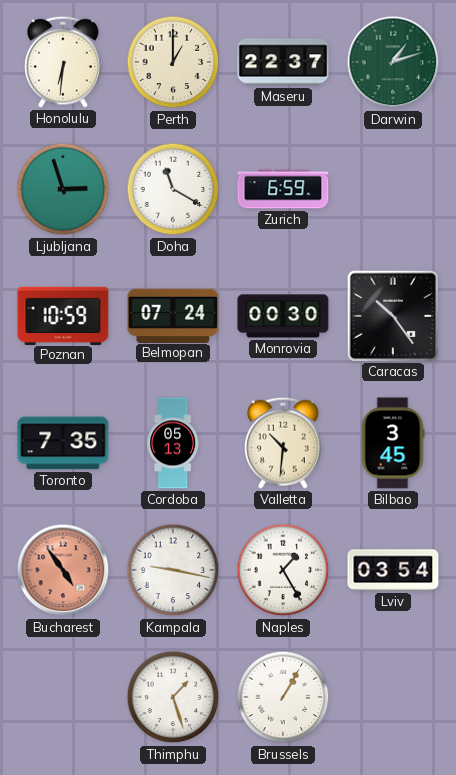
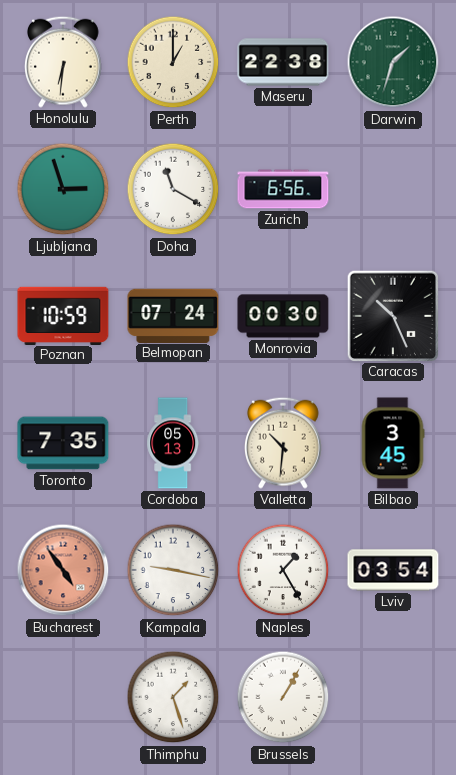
Maseru: 22:37 -> 22:38
Darwin: 1:12 -> 1:33
Zurich: 6:59 -> 6:56
Caracas: 10:24 -> 10:26
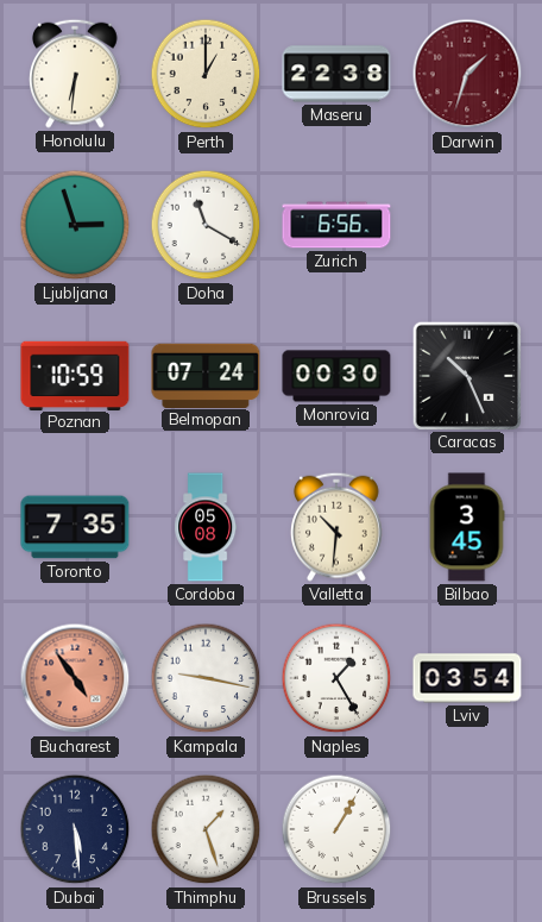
Darwin dial: green -> burgundy
Cordoba: 05:13 -> 05:08
Dubai: none -> 5:29
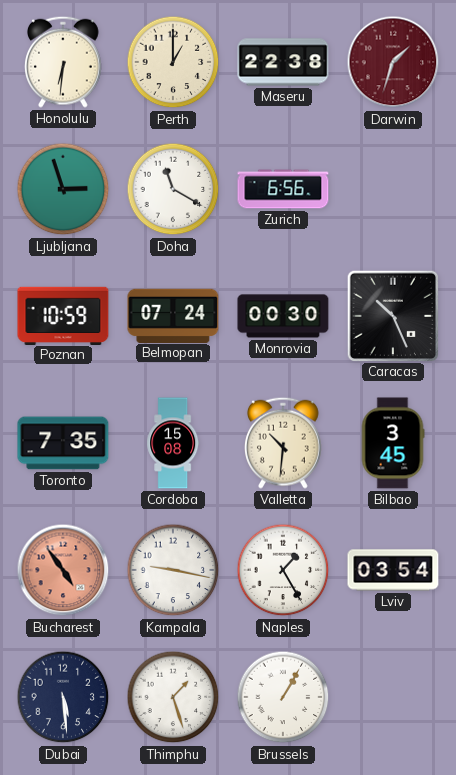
Cordoba: 05:08 -> 15:08
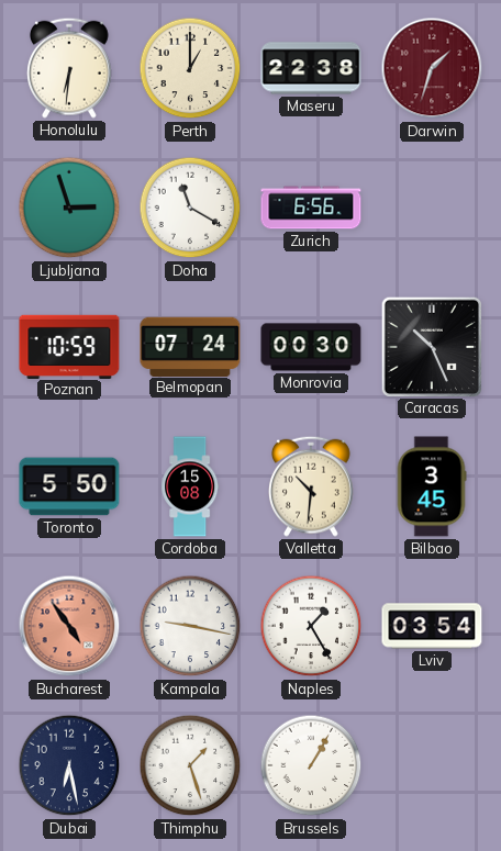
Toronto: 7:35 -> 5:50
Dubai: 5:29 -> 6:28
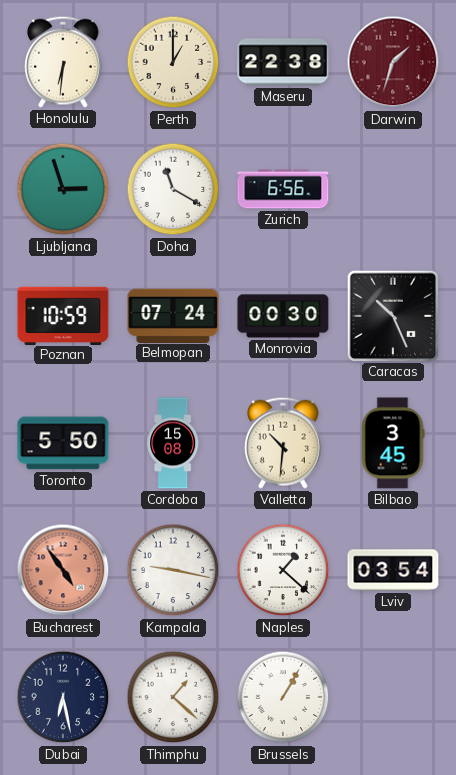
Naples: 1:25 -> 1:22
Thimphu: 1:27 -> 1:22
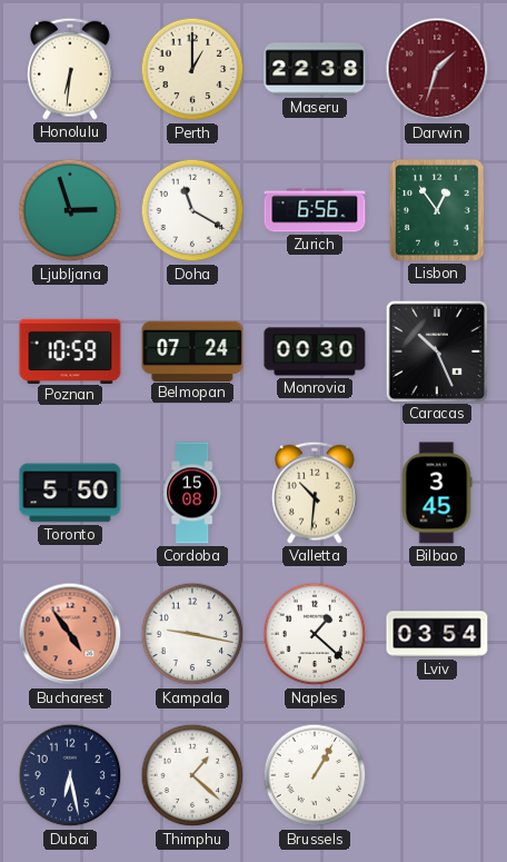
Lisbon: none -> 12:54
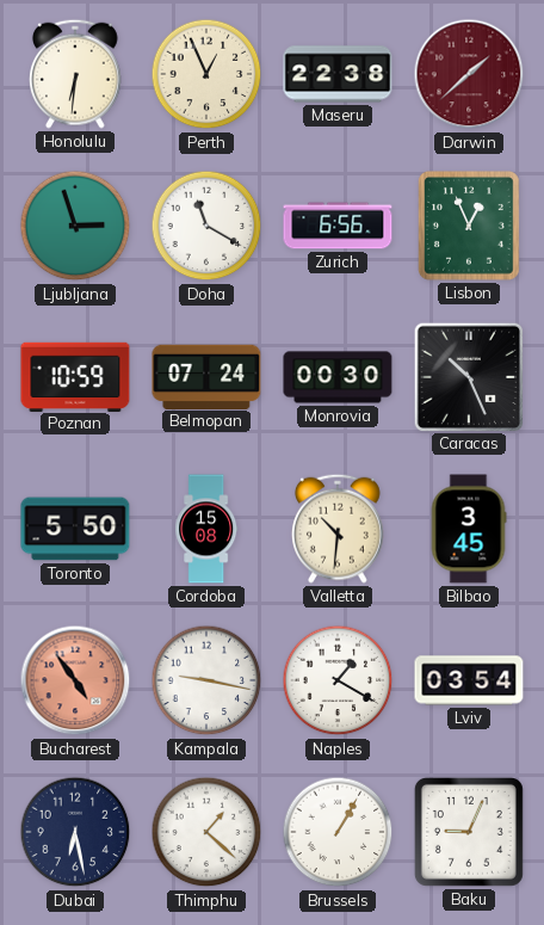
Perth: 1:00 -> 12:56
Darwin: 1:33 -> 1:38
Lisbon: 12:54 -> 12:56
Naples: 1:22 -> 1:20
Baku: none -> 9:04
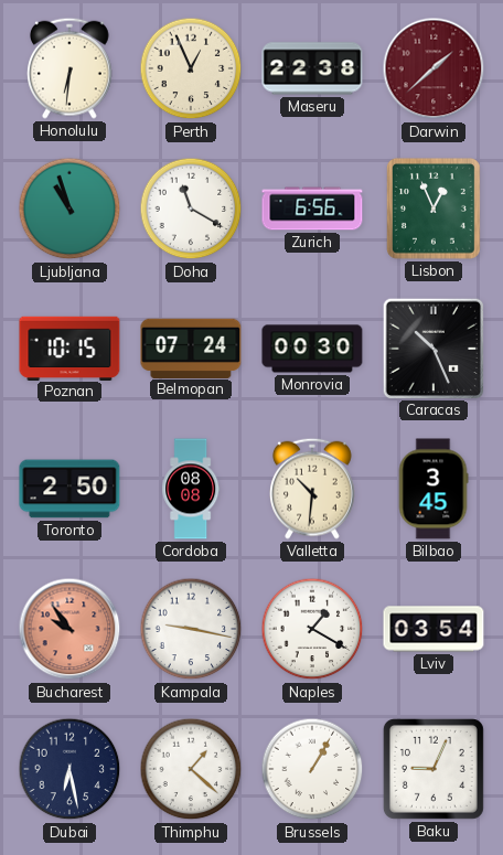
Ljubljana: 2:57 -> 10:57
Poznan: 10:59 -> 10:15
Toronto: 5:50 -> 2:50
Cordoba: 15:08 -> 08:08
Bucharest: 4:54 -> 9:54
